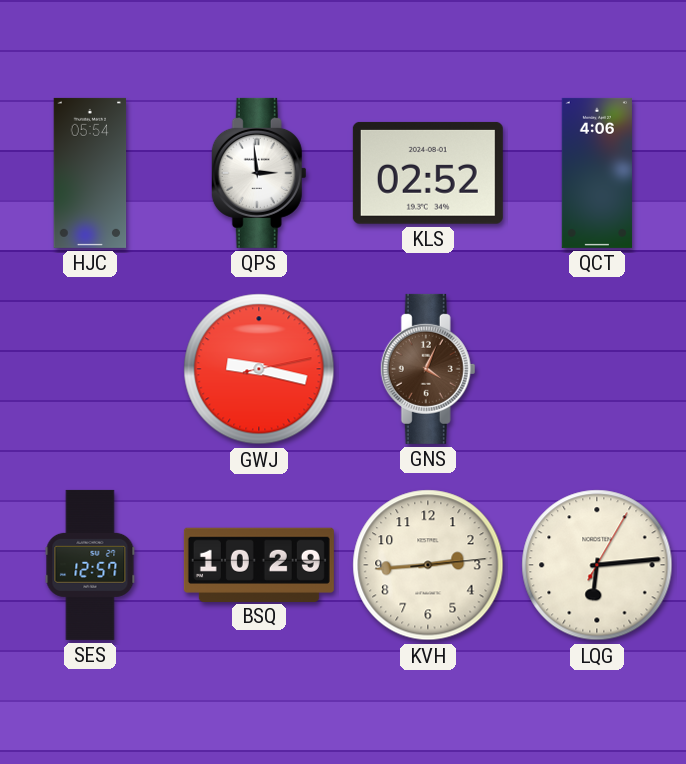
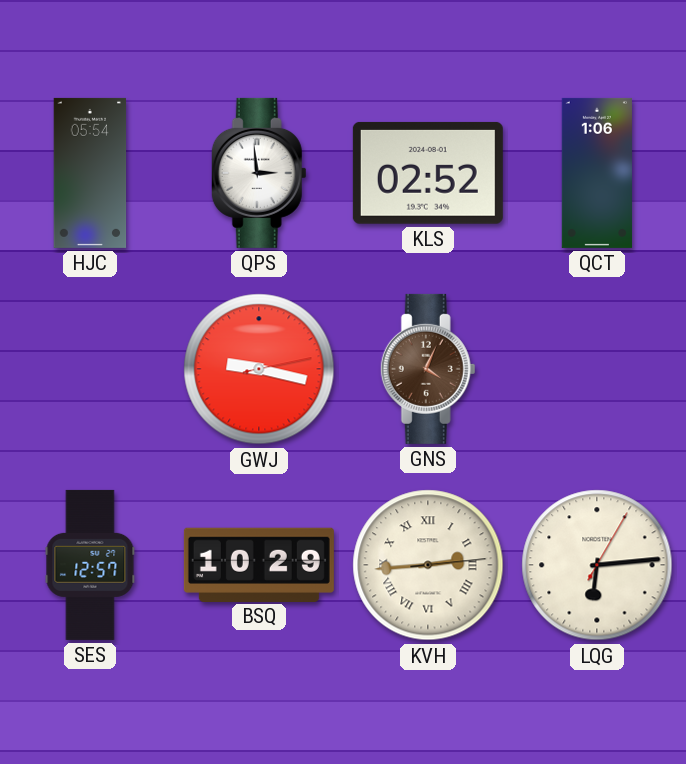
QCT: 4:06 -> 1:06
KVH numerals: Arabic -> Roman
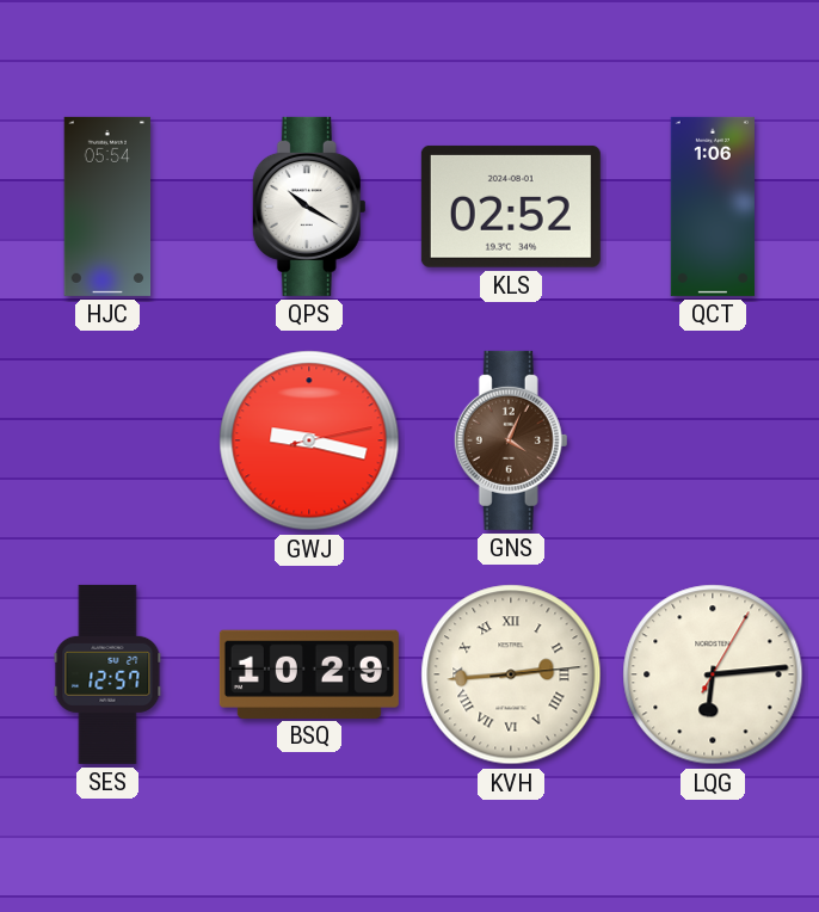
QPS: 2:59 -> 10:20
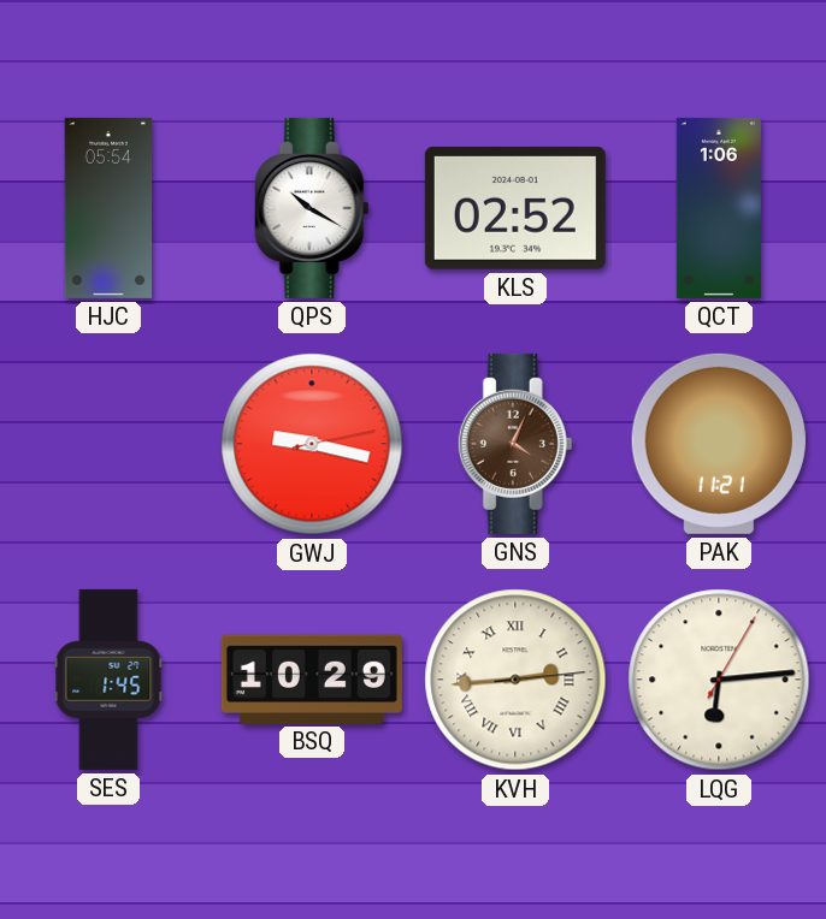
PAK: none -> 11:21
SES: 12:57 -> 1:45
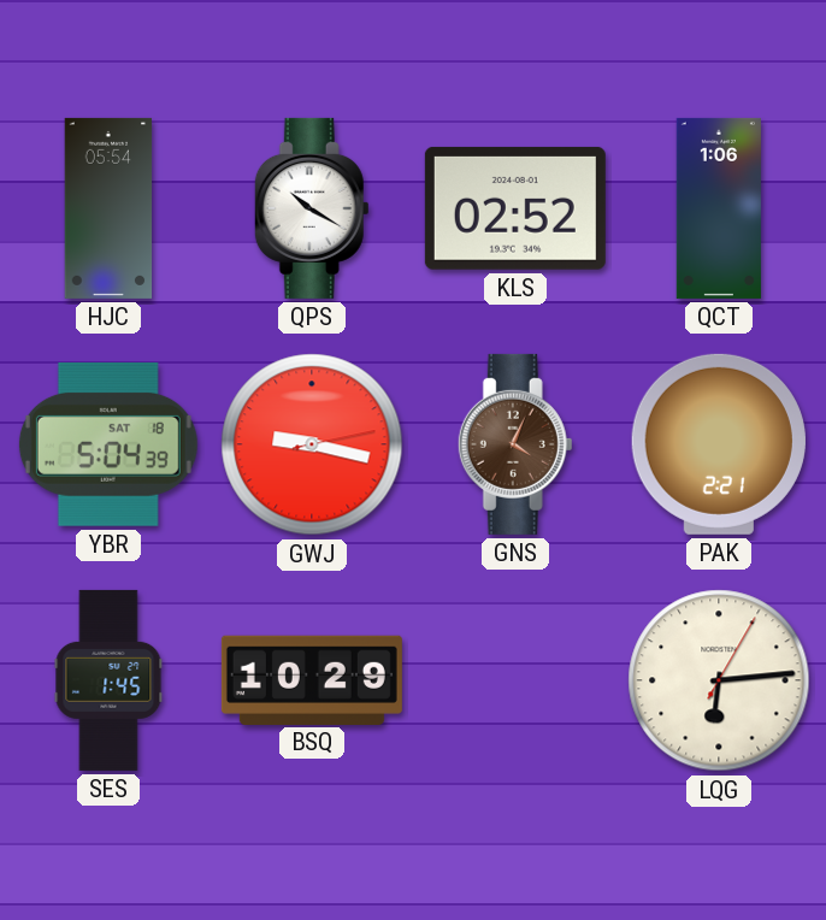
YBR: none -> 5:04
PAK: 11:21 -> 2:21
KVH: 2:44 -> none
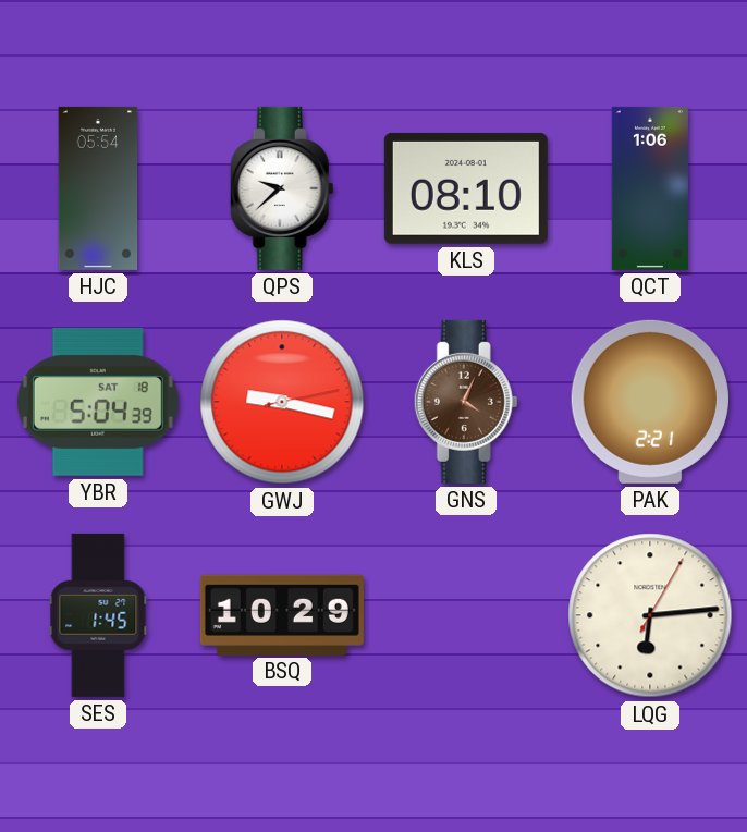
QPS: 10:20 -> 9:38
KLS: 02:52 -> 08:10
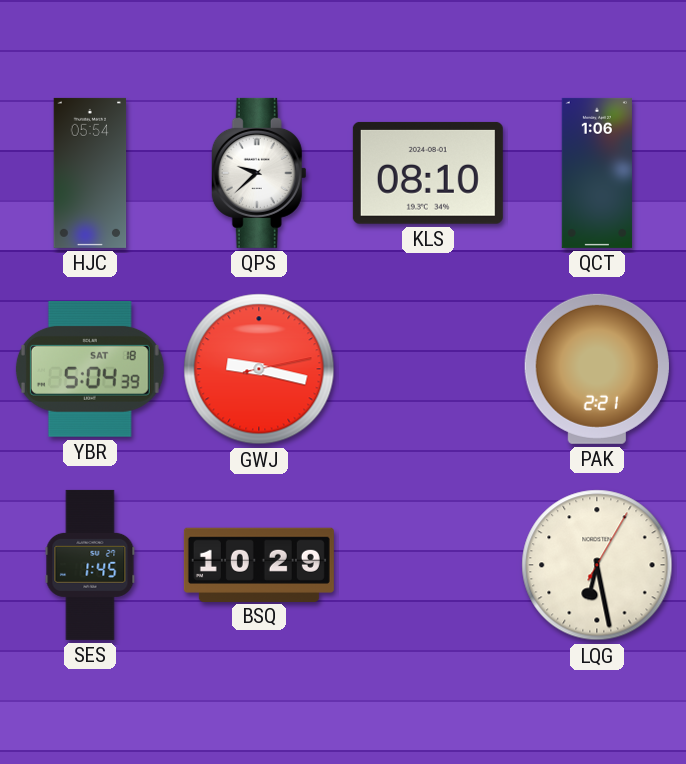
GNS: 4:04 -> none
LQG: 6:14 -> 6:28
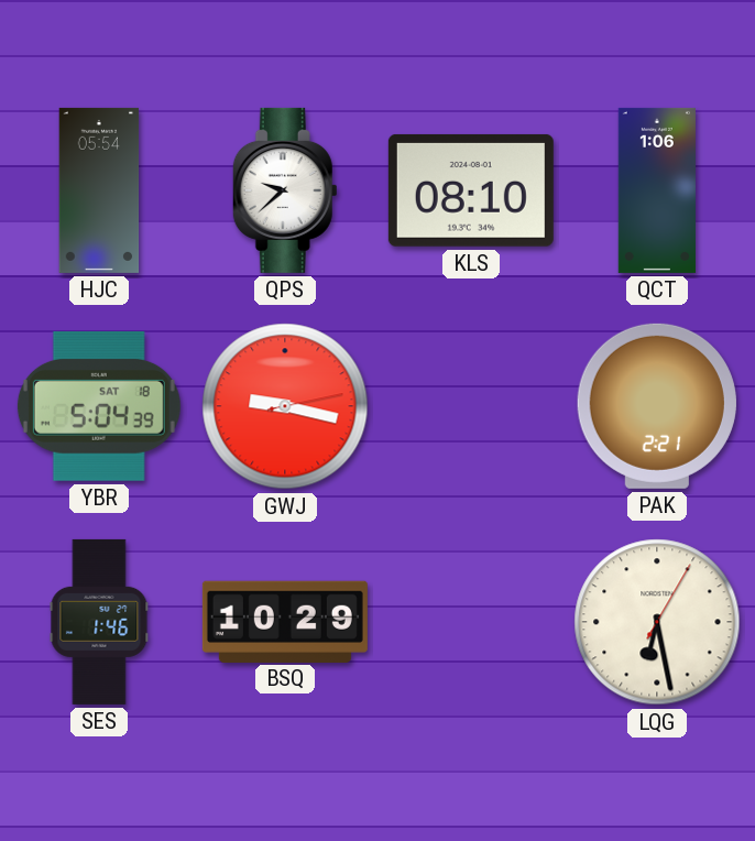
SES: 1:45 -> 1:46
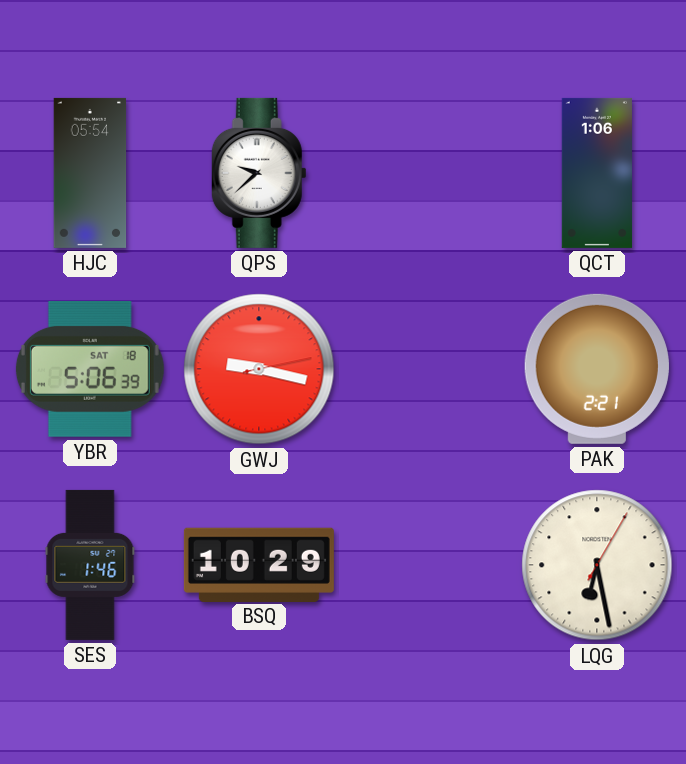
KLS: 08:10 -> none
YBR: 5:04 -> 5:06
